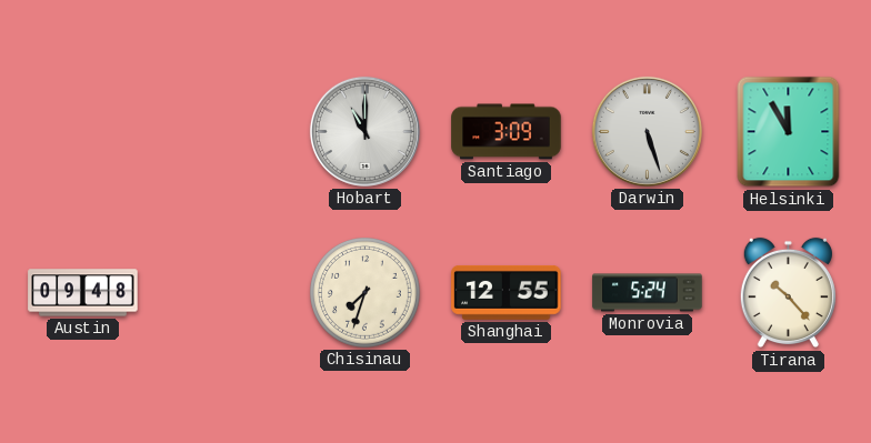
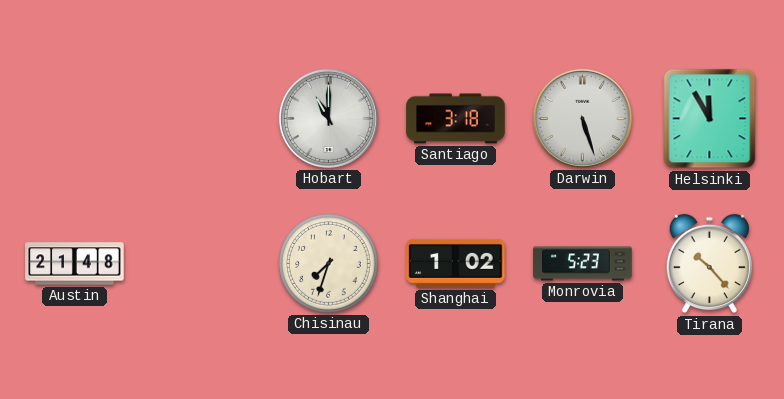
Santiago: 3:09 -> 3:18
Austin: 09:48 -> 21:48
Shanghai: 12:55 -> 1:02
Monrovia: 5:24 -> 5:23
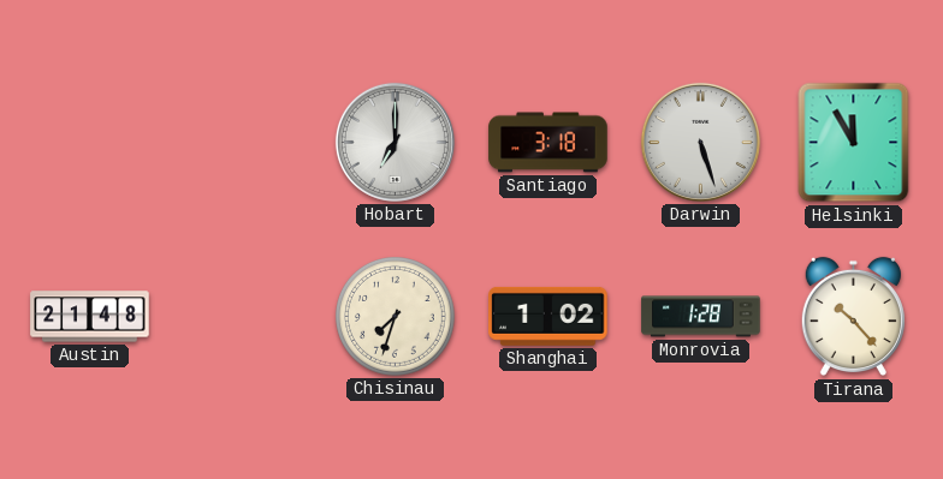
Hobart: 11:00 -> 7:00
Monrovia: 5:23 -> 1:28
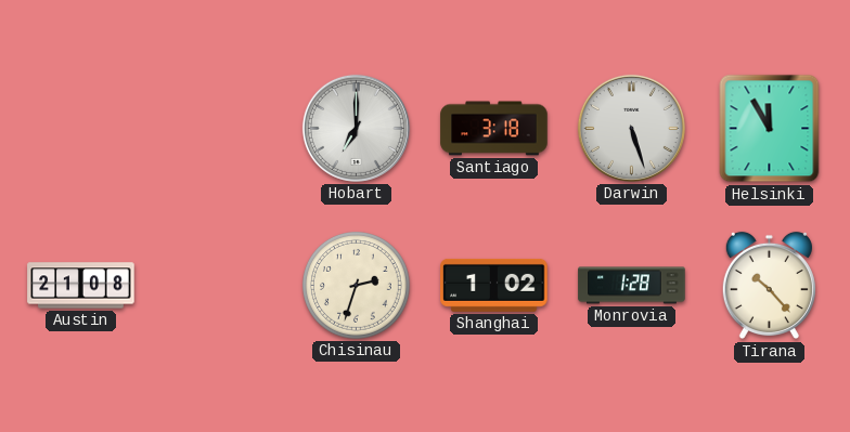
Austin: 21:48 -> 21:08
Chisinau: 7:33 -> 2:33
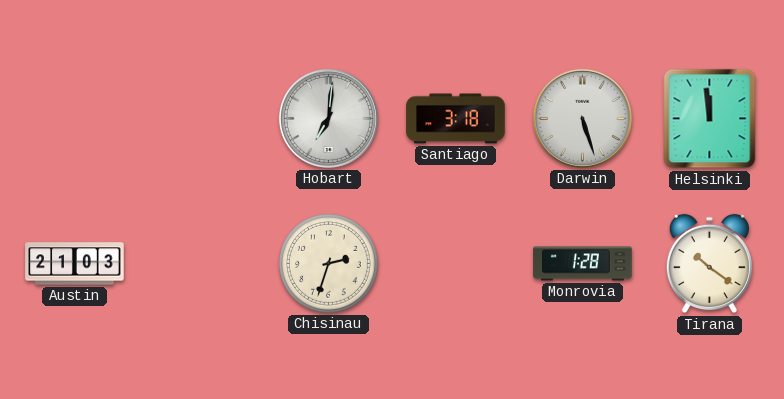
Hobart: 7:00 -> 7:01
Helsinki: 11:55 -> 11:59
Austin: 21:08 -> 21:03
Shanghai: 1:02 -> none
Tirana: 10:23 -> 10:21
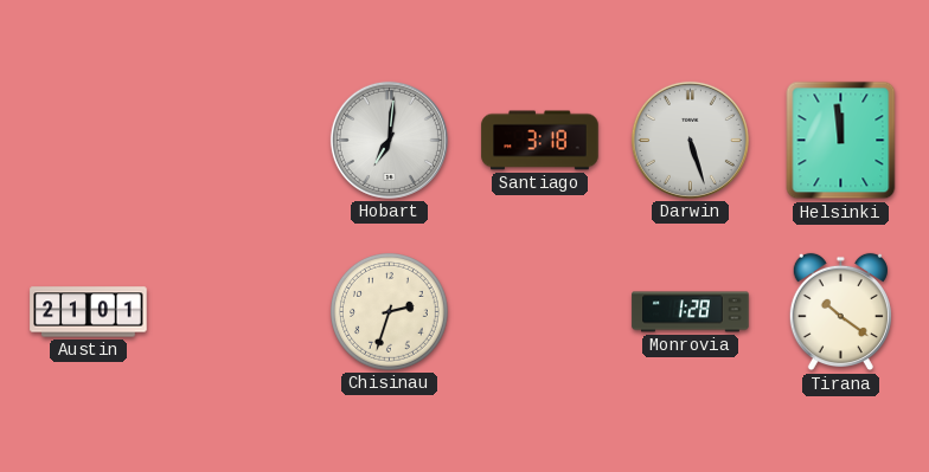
Austin: 21:03 -> 21:01
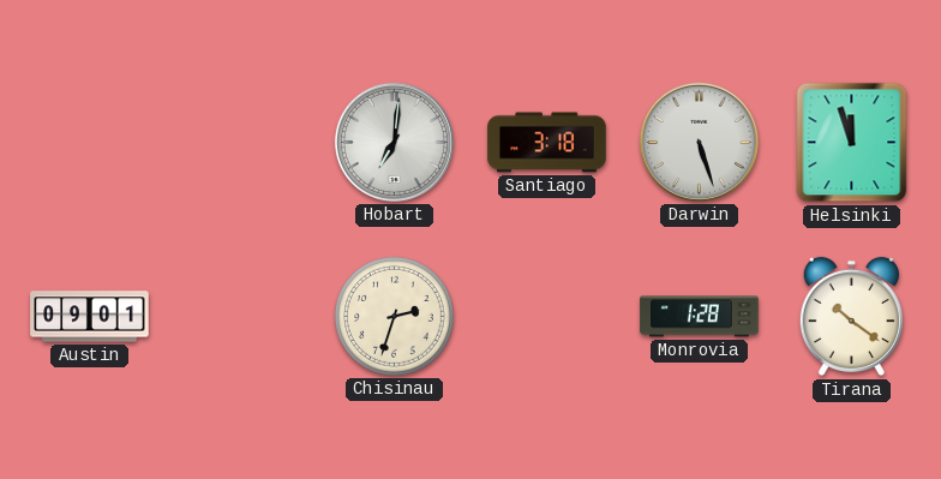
Helsinki: 11:59 -> 11:57
Austin: 21:01 -> 09:01
